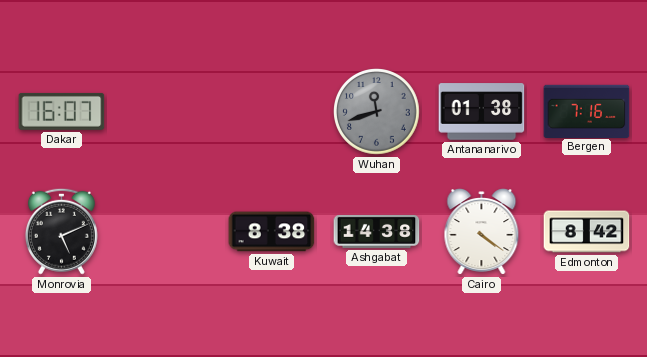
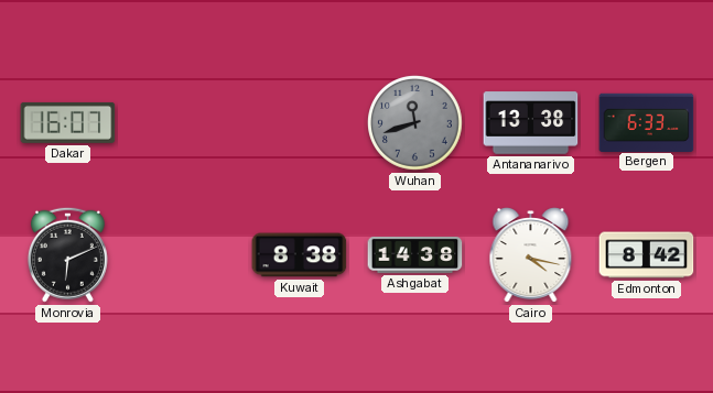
Antananarivo: 01:38 -> 13:38
Bergen: 7:16 -> 6:33
Monrovia: 5:11 -> 6:11
Cairo: 4:21 -> 4:17
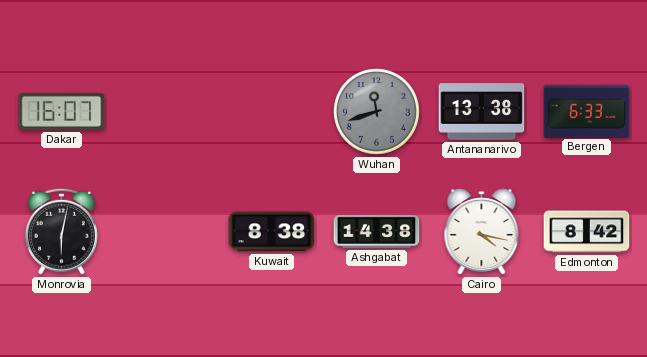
Monrovia: 6:11 -> 6:02
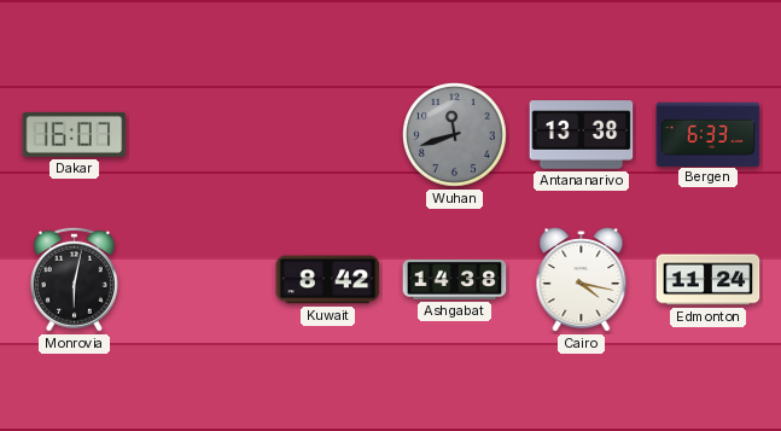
Kuwait: 8:38 -> 8:42
Edmonton: 8:42 -> 11:24
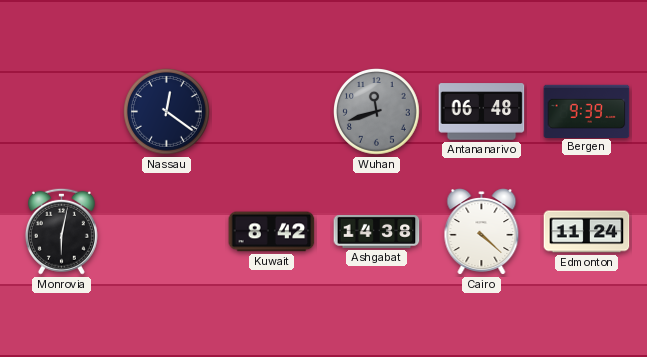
Dakar: 16:07 -> none
Nassau: none -> 12:21
Antananarivo: 13:38 -> 06:48
Bergen: 6:33 -> 9:39
Cairo: 4:17 -> 4:22
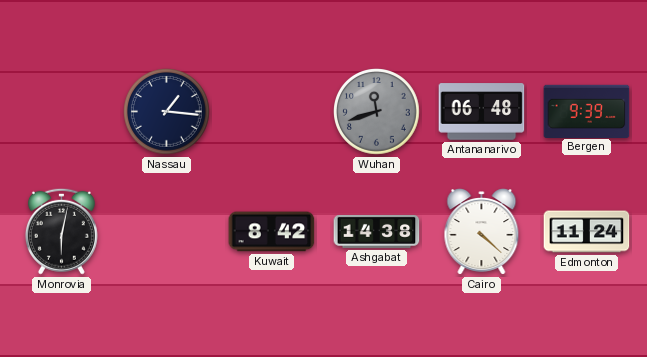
Nassau: 12:21 -> 1:16
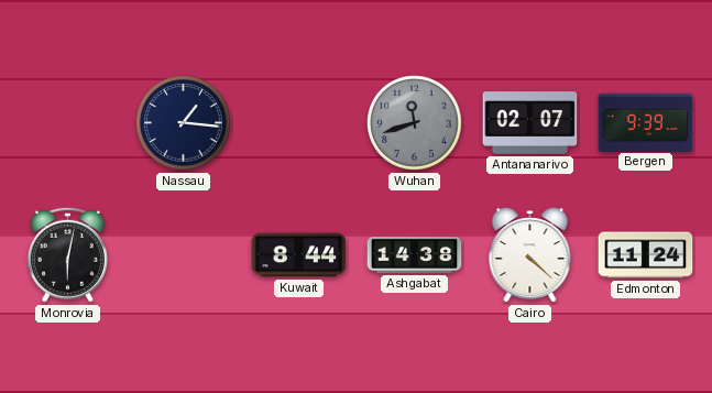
Antananarivo: 06:48 -> 02:07
Kuwait: 8:42 -> 8:44
